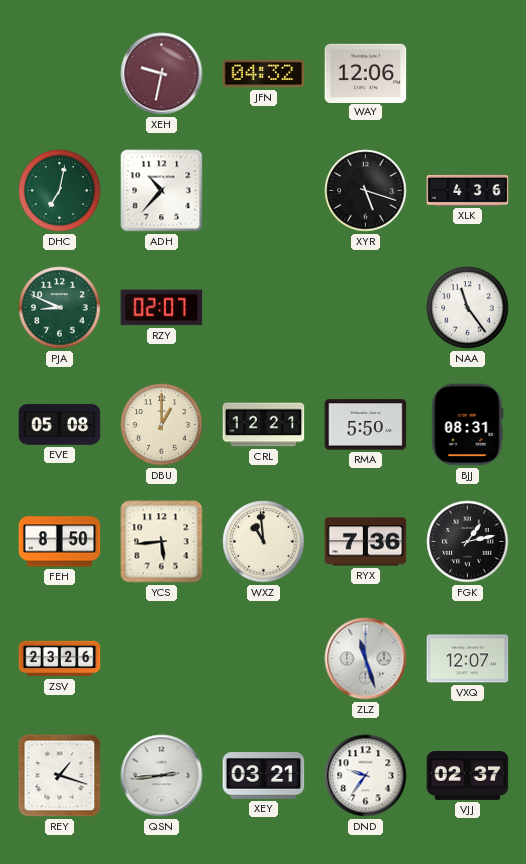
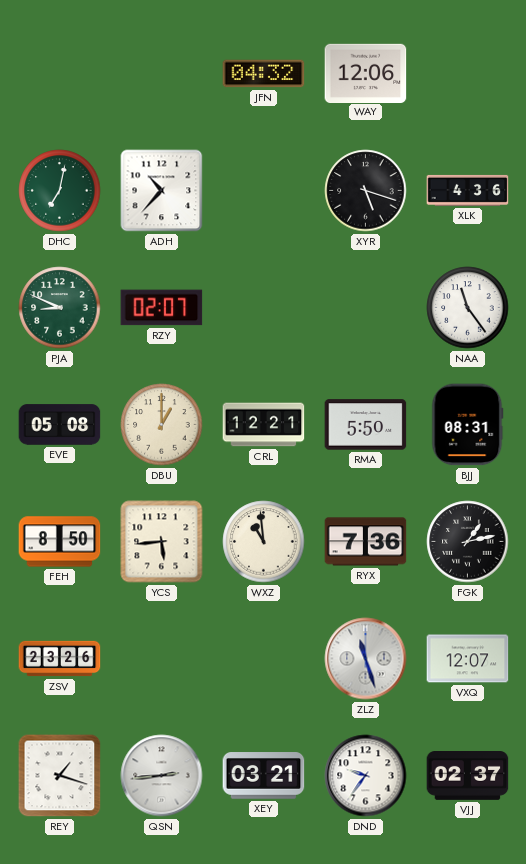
XEH: 9:32 -> none
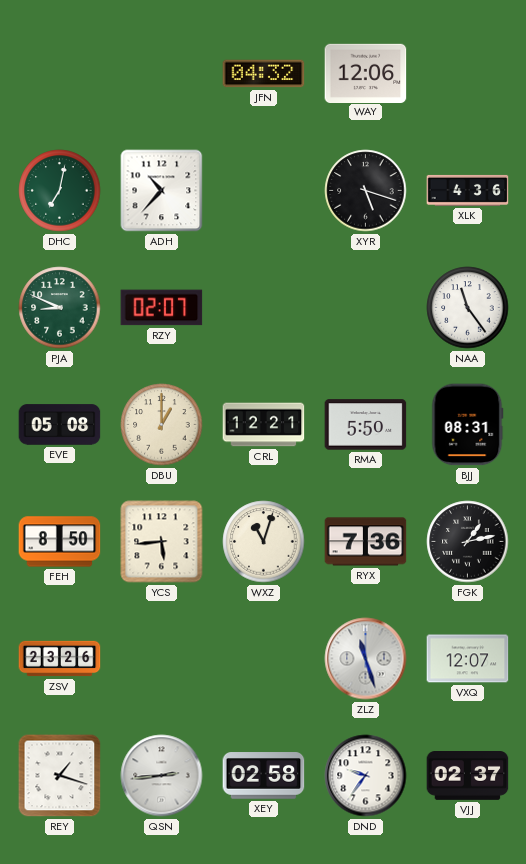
WXZ: 10:59 -> 11:03
XEY: 03:21 -> 02:58
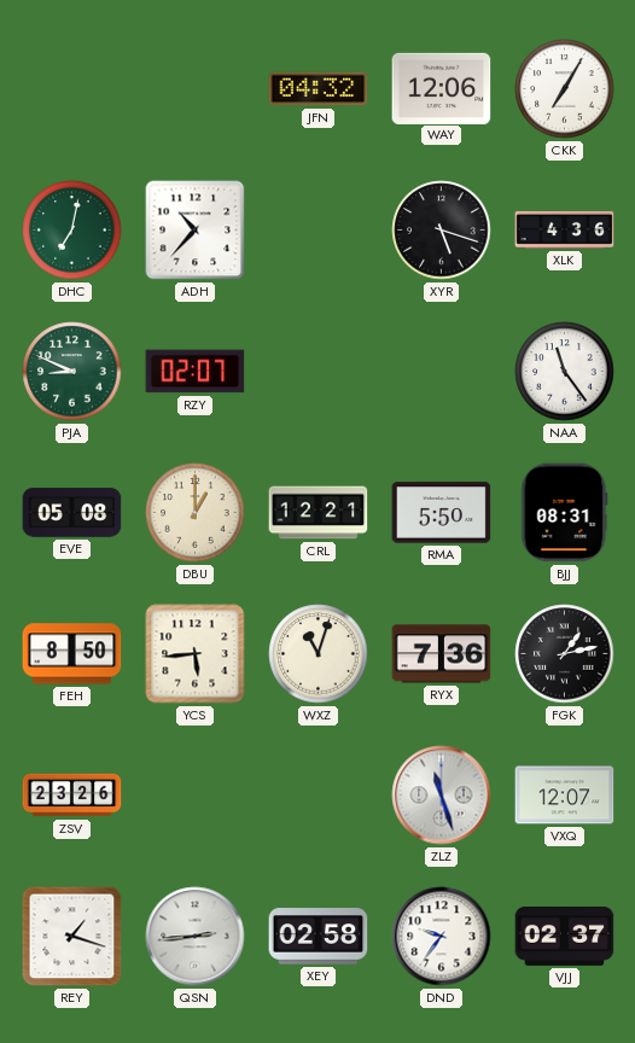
CKK: none -> 7:05
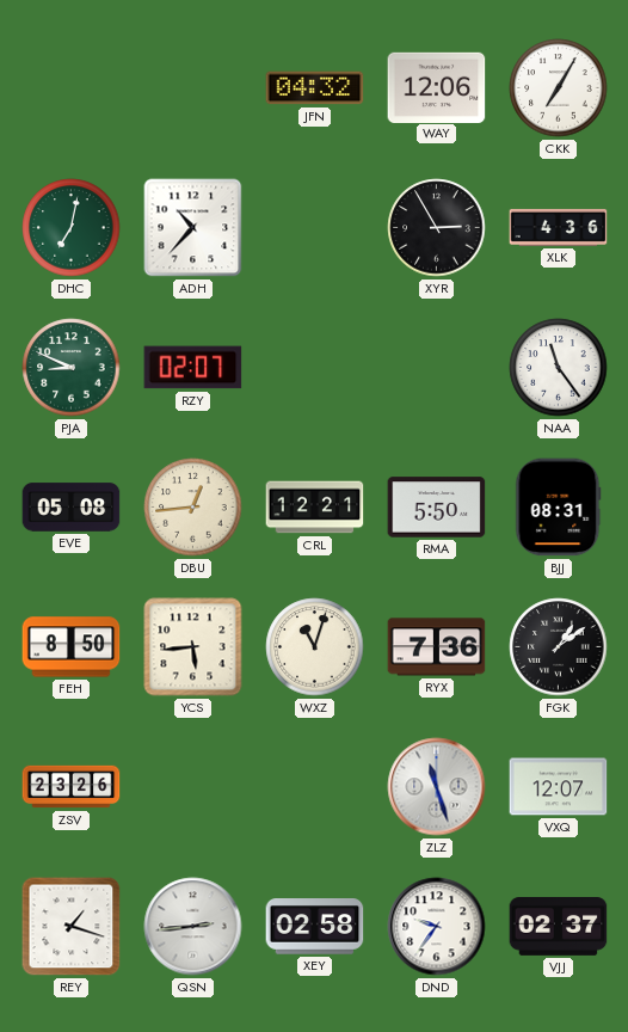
XYR: 5:18 -> 2:55
DBU: 1:00 -> 12:44
FGK: 1:13 -> 1:09
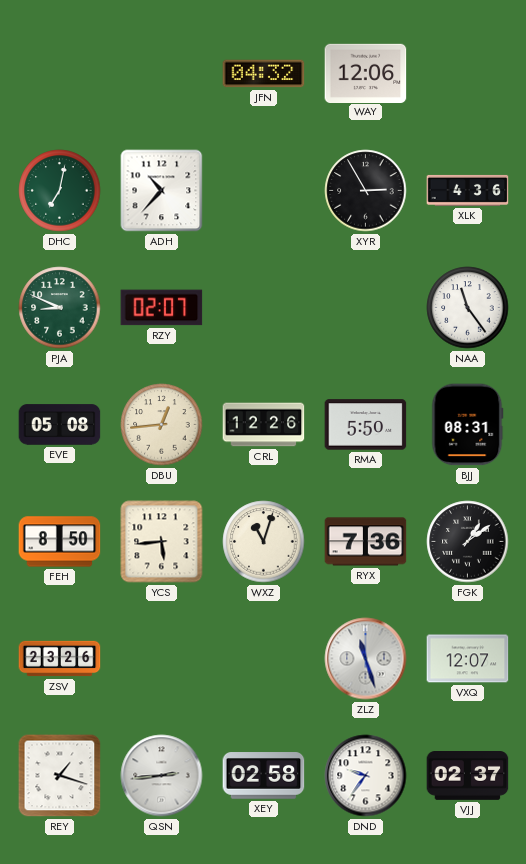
CKK: 7:05 -> none
CRL: 12:21 -> 12:26
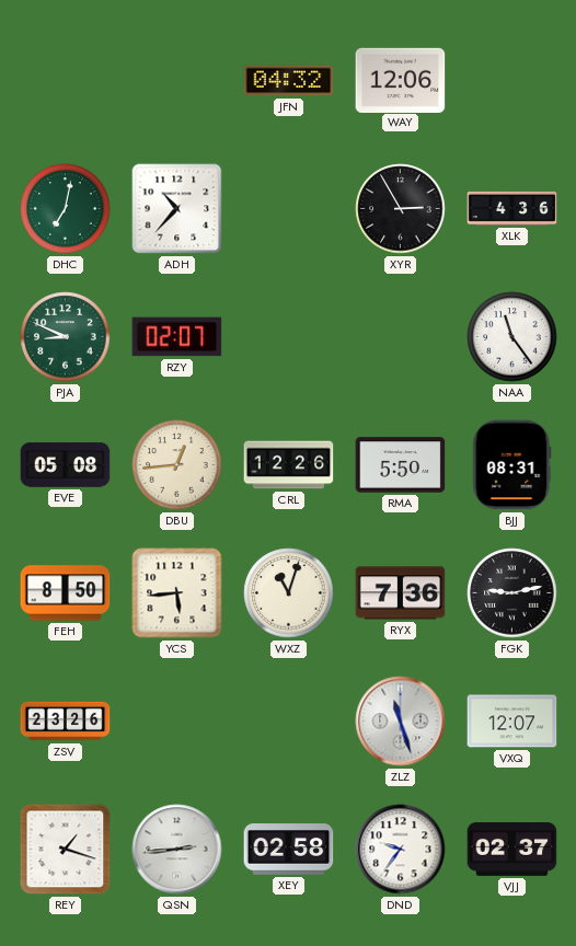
FGK: 1:09 -> 9:13
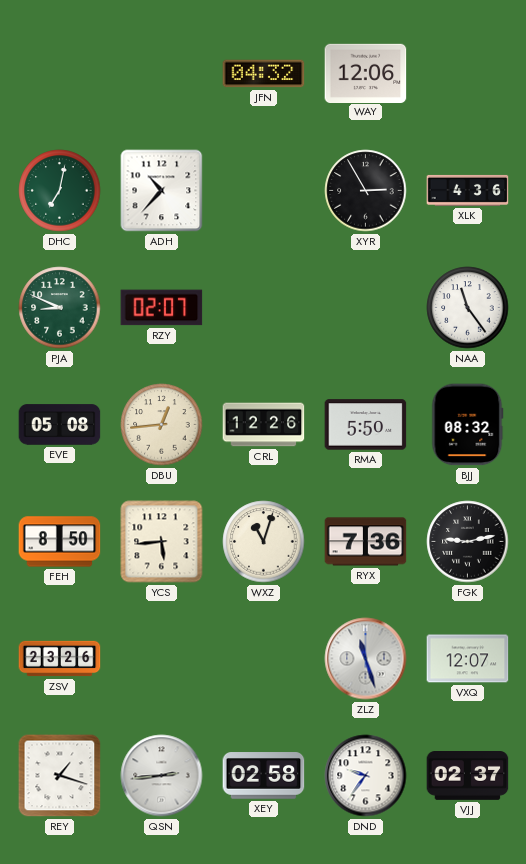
BJJ: 08:31 -> 08:32
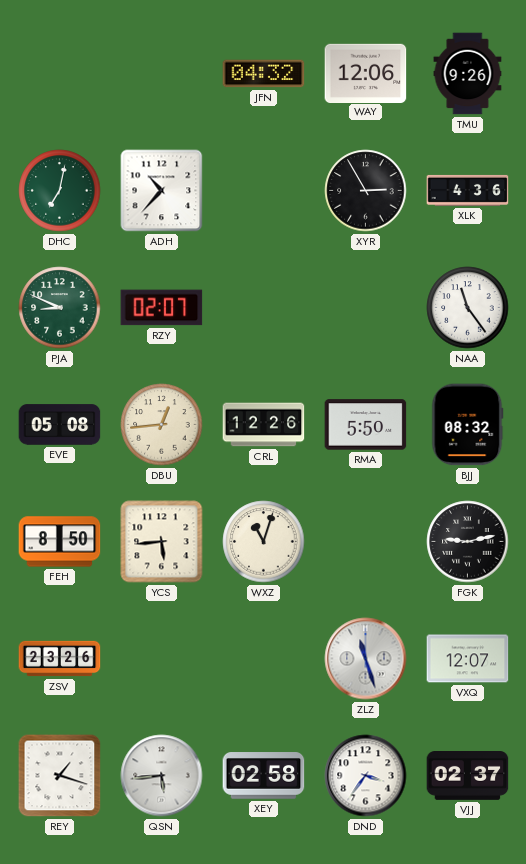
TMU: none -> 9:26
RYX: 7:36 -> none
QSN: 2:44 -> 5:44
DND: 9:36 -> 3:36
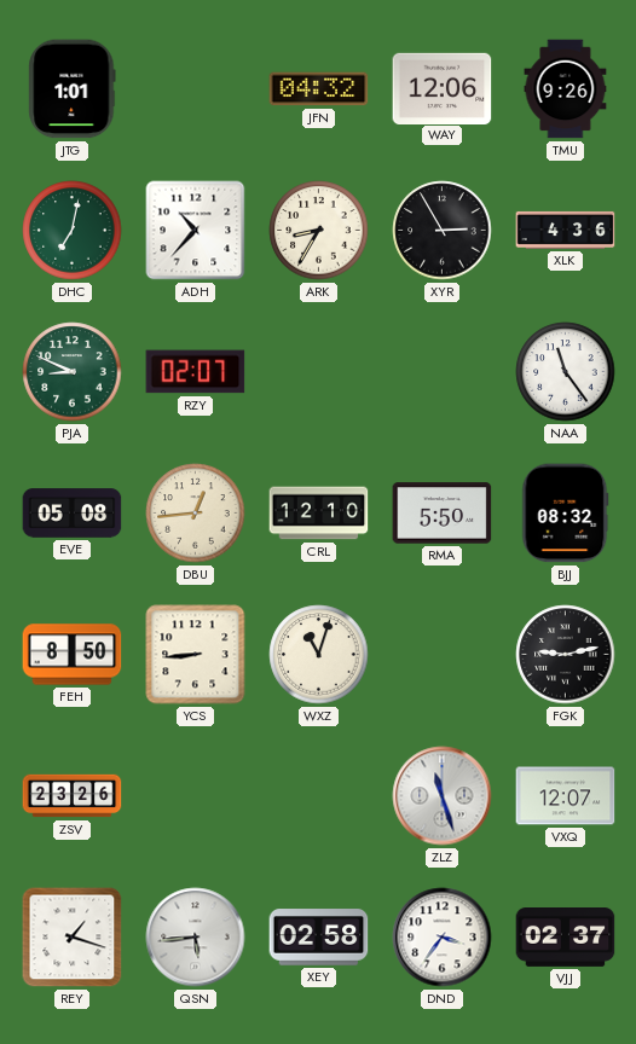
JTG: none -> 1:01
ARK: none -> 8:35
CRL: 12:26 -> 12:10
YCS: 5:44 -> 8:44
